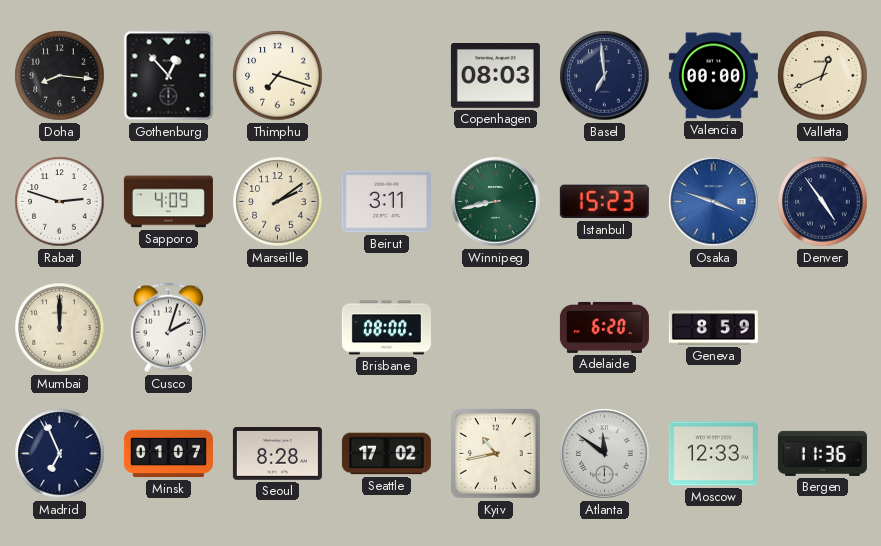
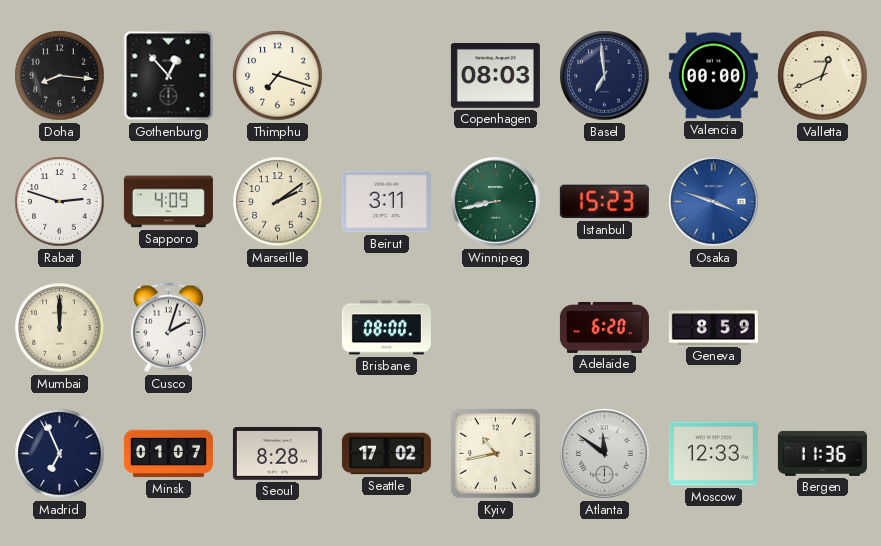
Denver: 4:54 -> none
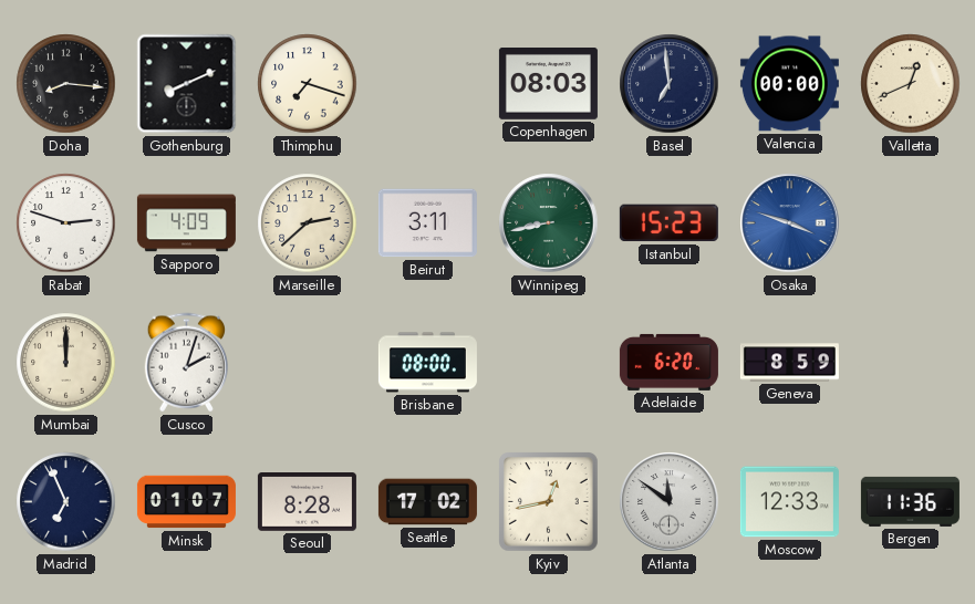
Gothenburg: 12:53 -> 8:11
Marseille: 2:09 -> 2:38
Kyiv: 10:43 -> 12:43
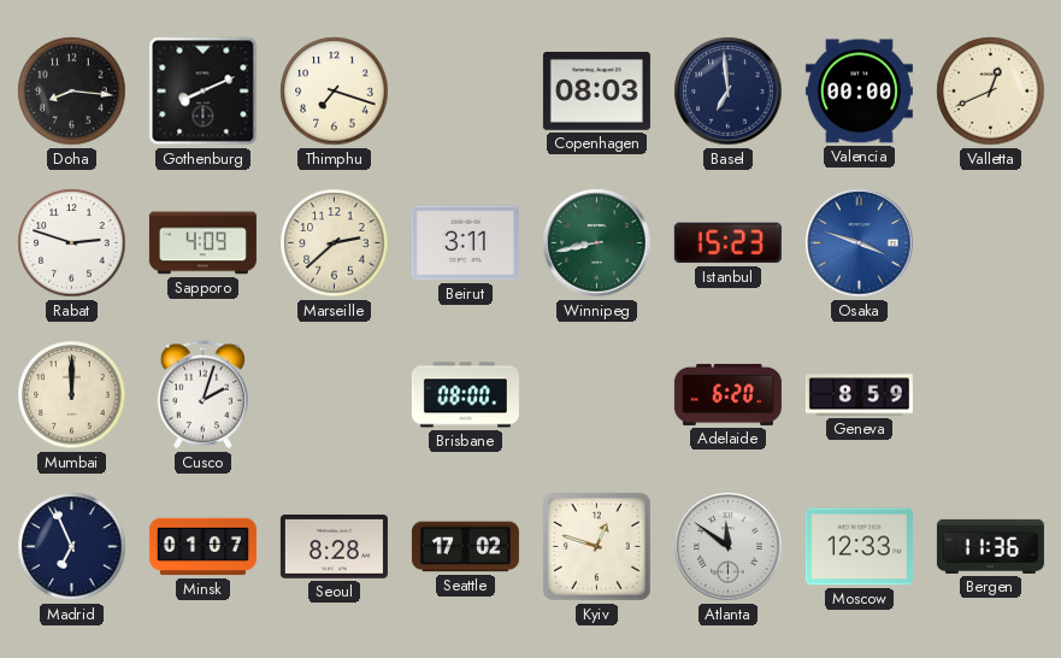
Kyiv: 12:43 -> 12:48
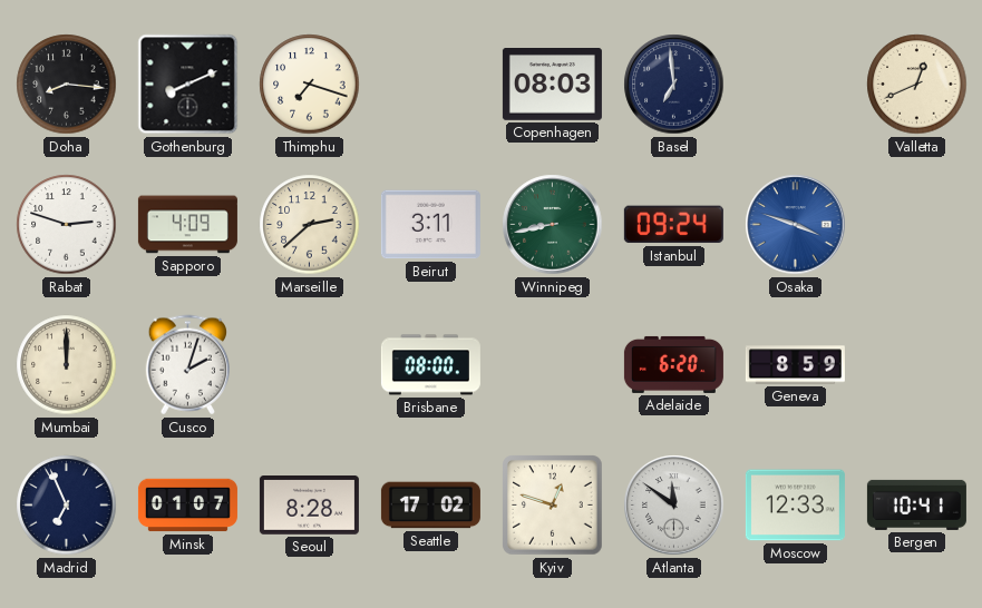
Valencia: 00:00 -> none
Istanbul: 15:23 -> 09:24
Bergen: 11:36 -> 10:41
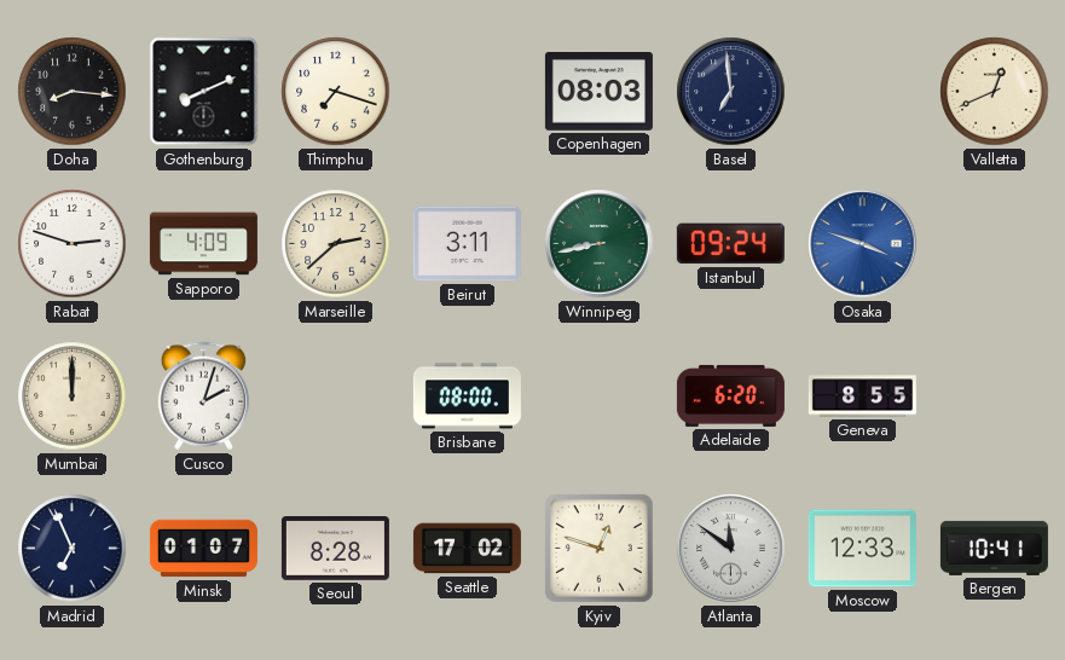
Geneva: 8:59 -> 8:55
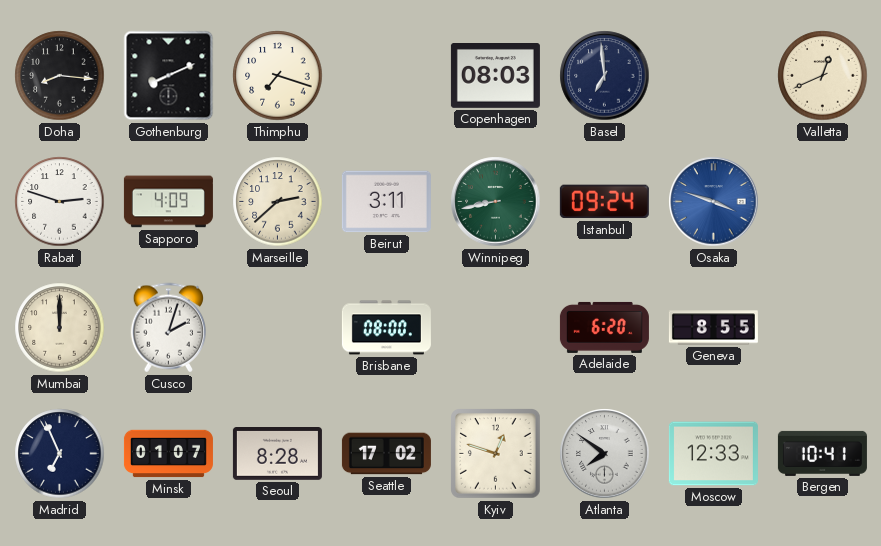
Atlanta: 11:51 -> 7:51
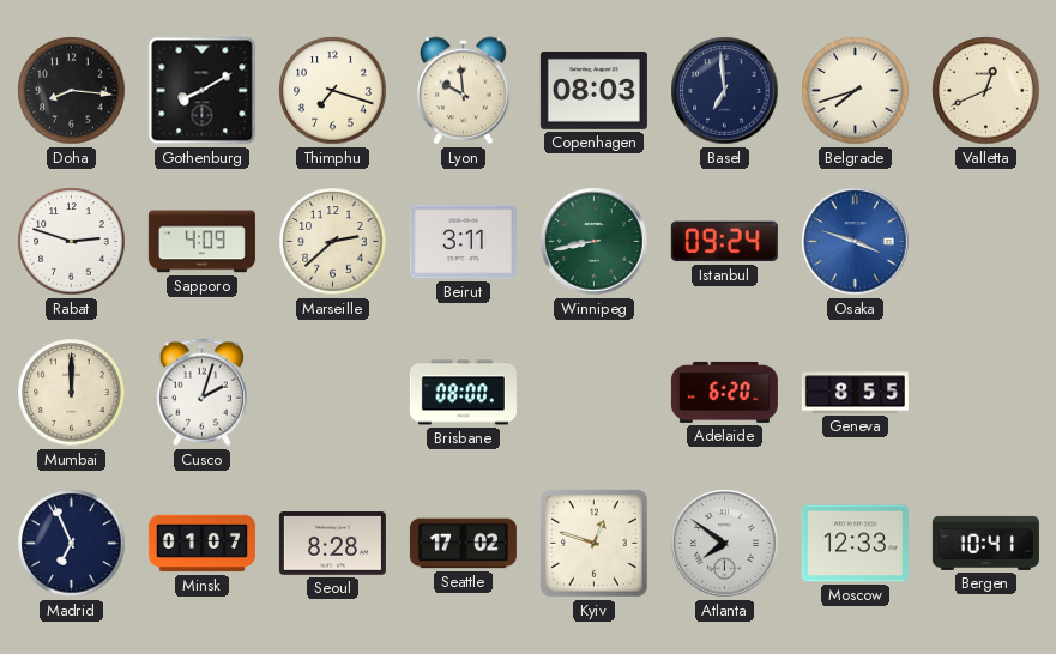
Gothenburg: 8:11 -> 8:10
Lyon: none -> 9:59
Belgrade: none -> 7:42
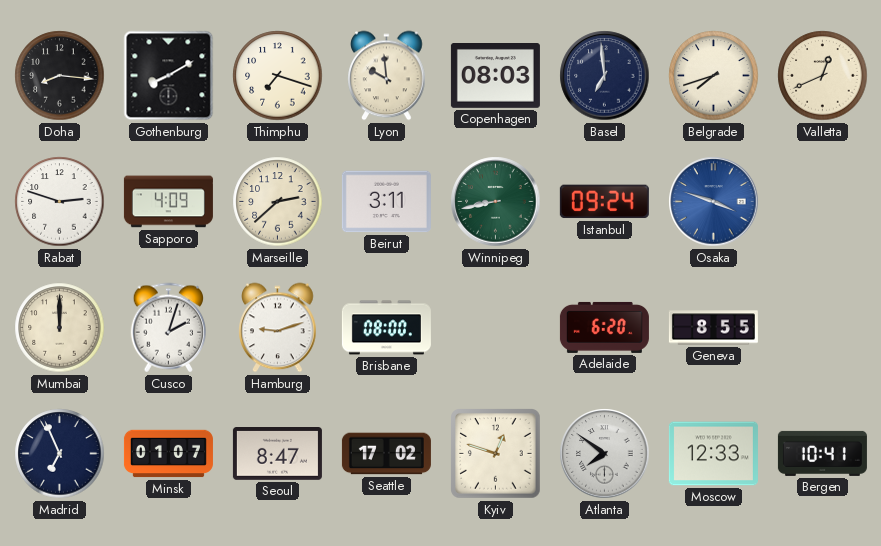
Hamburg: none -> 9:12
Seoul: 8:28 -> 8:47
